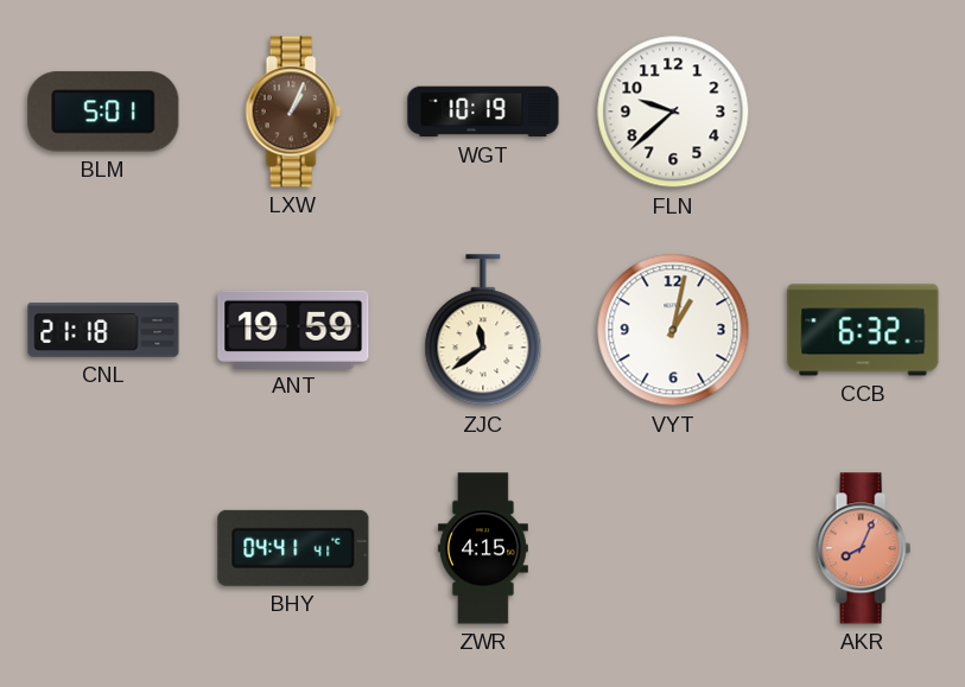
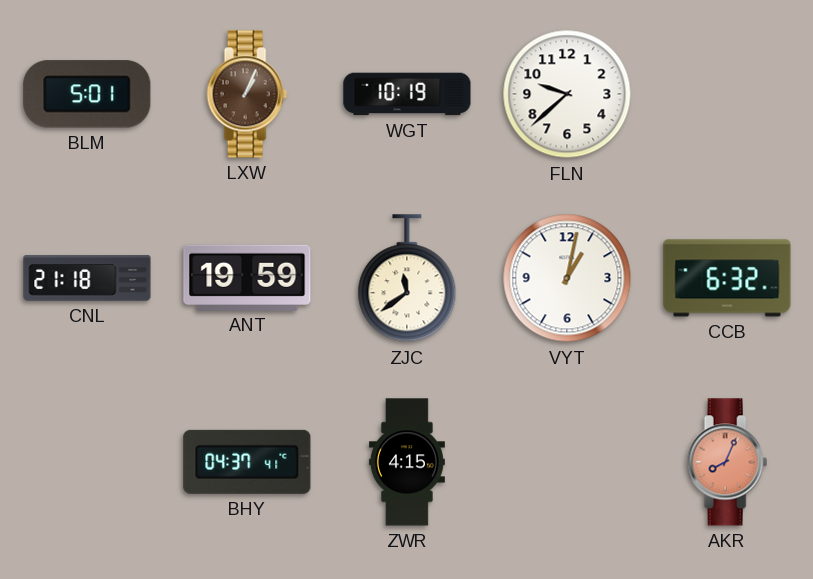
BHY: 04:41 -> 04:37
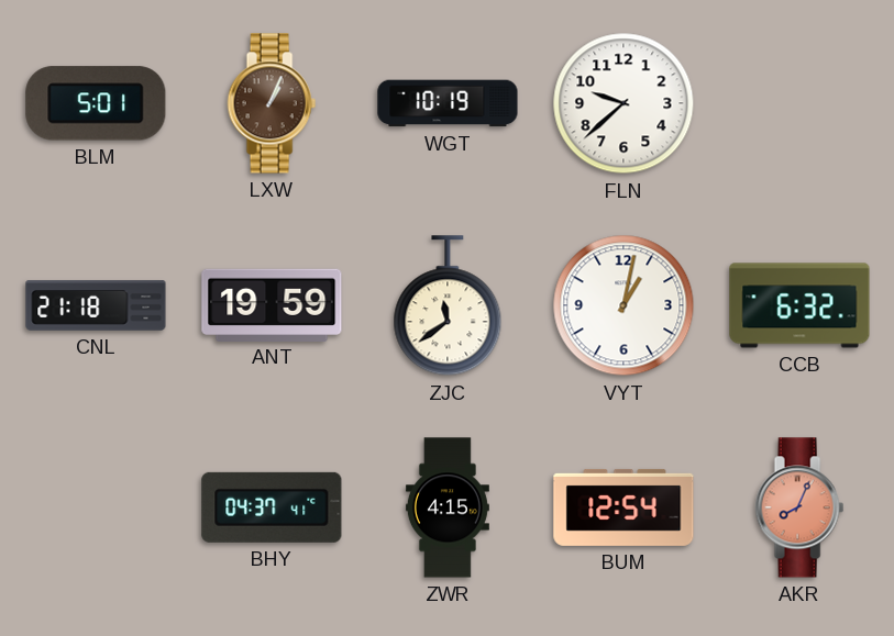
BUM: none -> 12:54
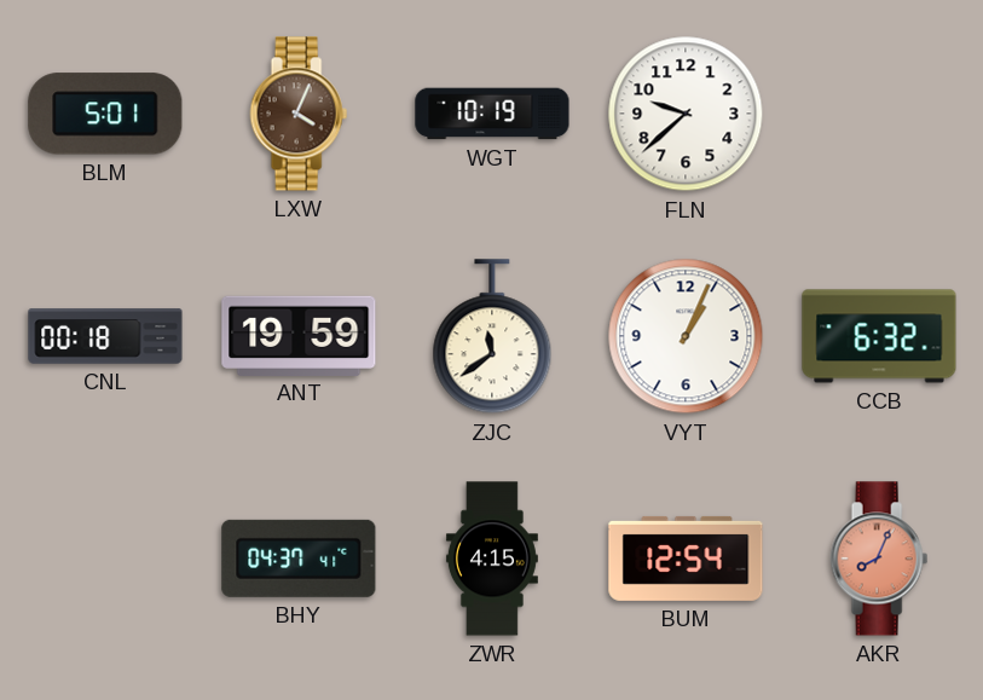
LXW: 1:04 -> 4:04
CNL: 21:18 -> 00:18
VYT: 1:02 -> 1:04
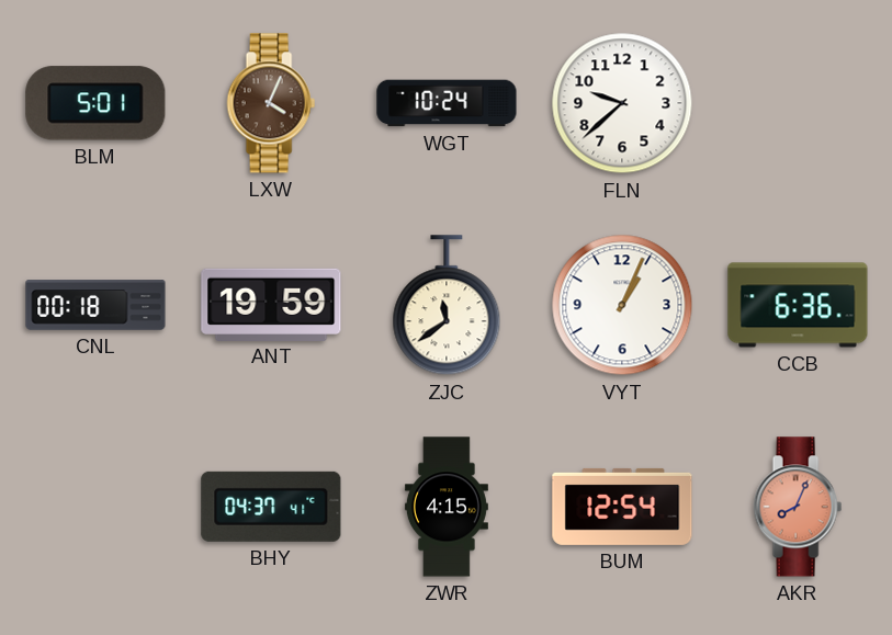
WGT: 10:19 -> 10:24
CCB: 6:32 -> 6:36
